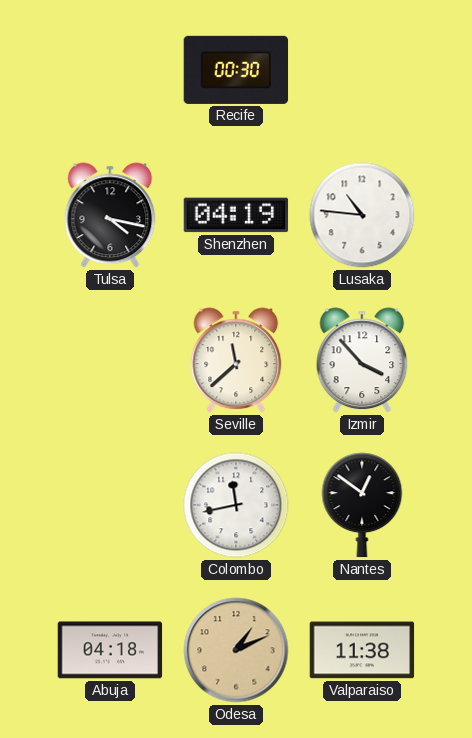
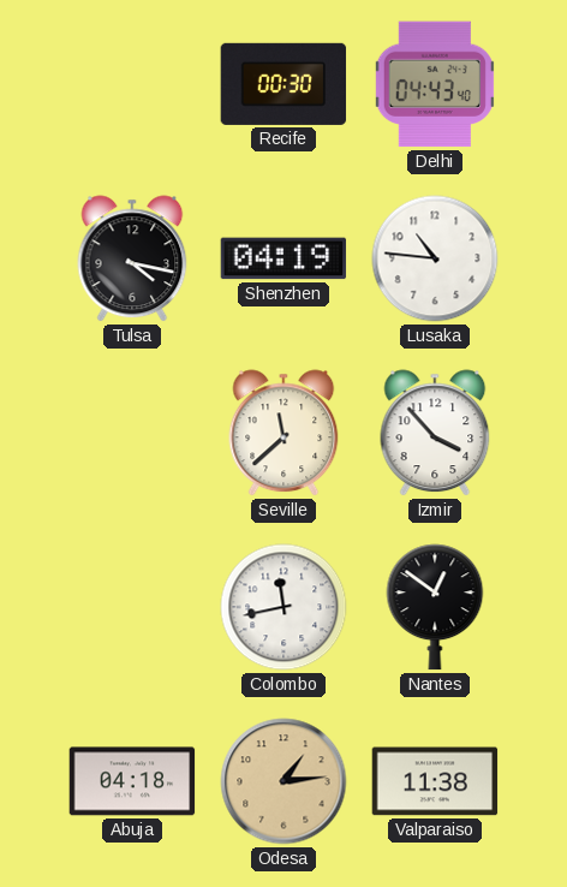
Delhi: none -> 04:43
Odesa: 1:11 -> 1:14
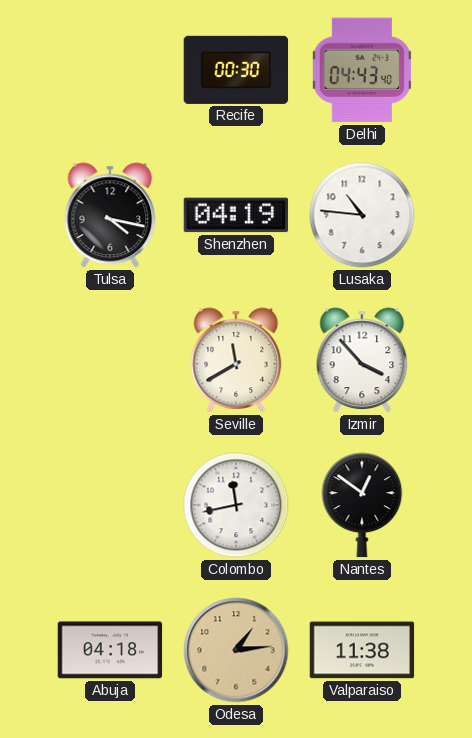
Seville: 11:38 -> 11:40
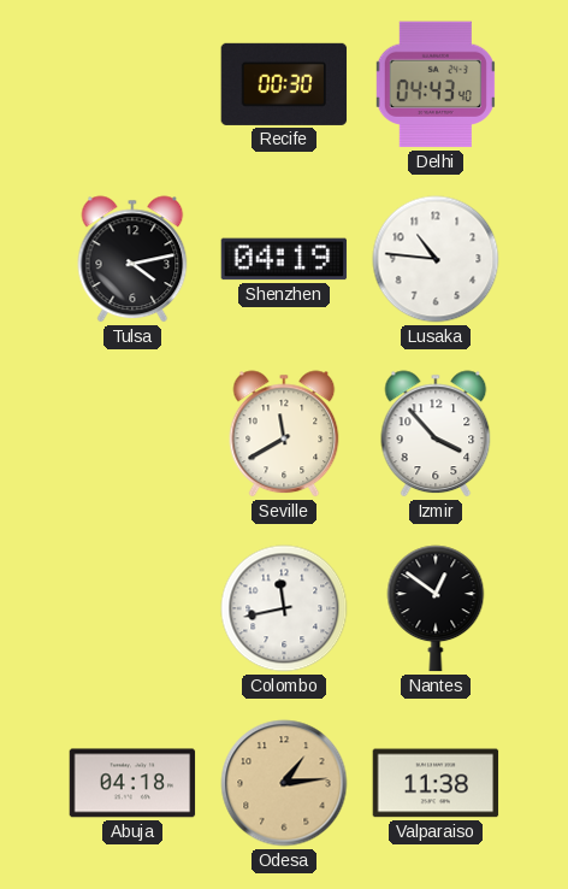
Tulsa: 4:17 -> 4:13
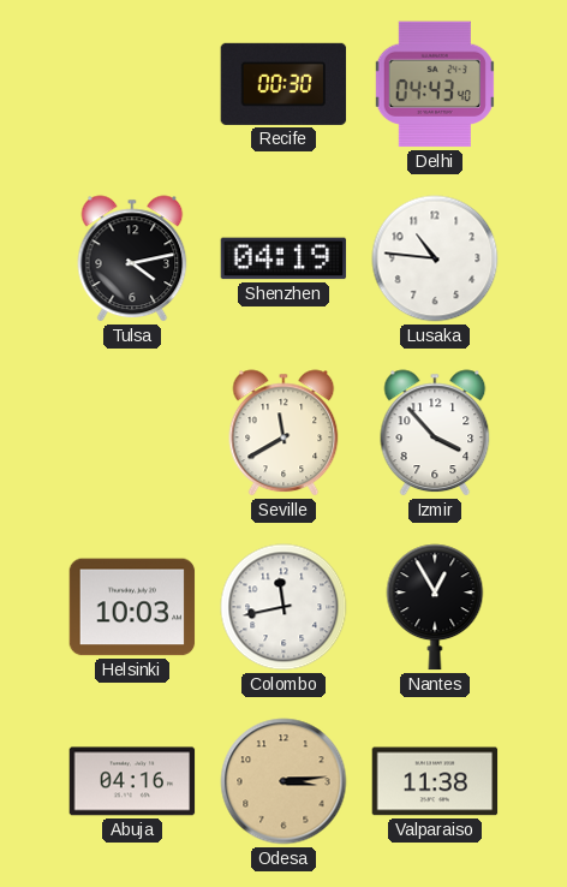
Helsinki: none -> 10:03
Nantes: 12:51 -> 12:55
Abuja: 04:18 -> 04:16
Odesa: 1:14 -> 3:14
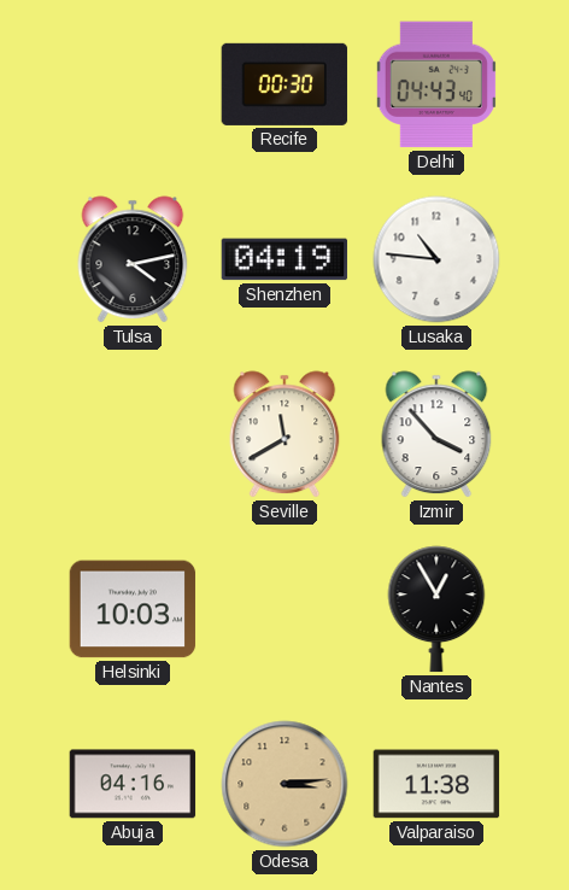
Colombo: 11:43 -> none
